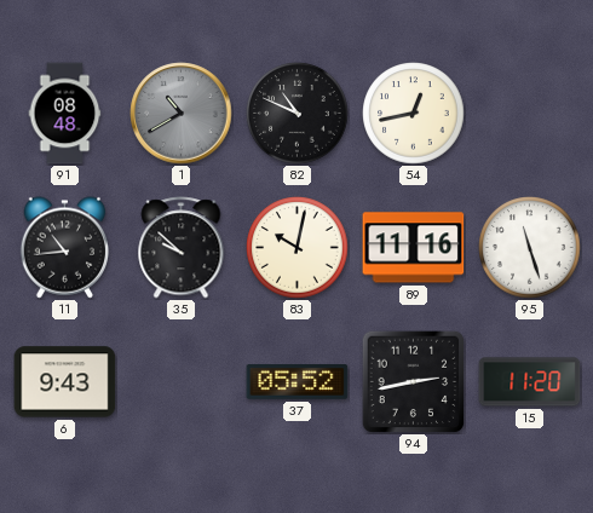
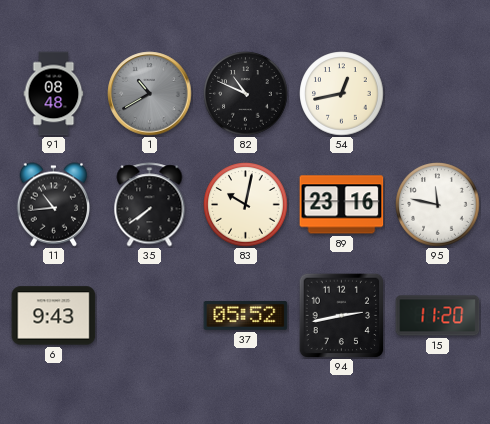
35: 9:52 -> 7:39
89: 11:16 -> 23:16
95: 11:27 -> 11:47
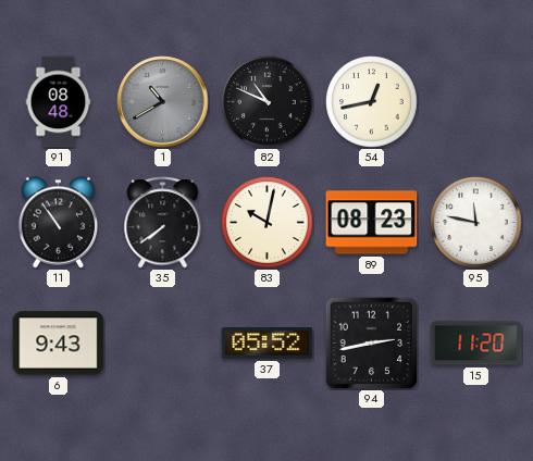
11: 10:44 -> 10:54
89: 23:16 -> 08:23
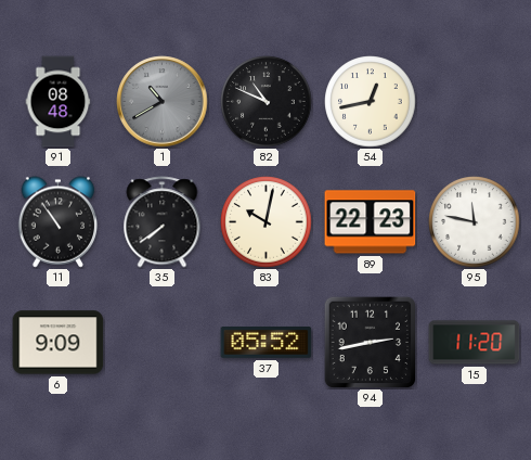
89: 08:23 -> 22:23
6: 9:43 -> 9:09
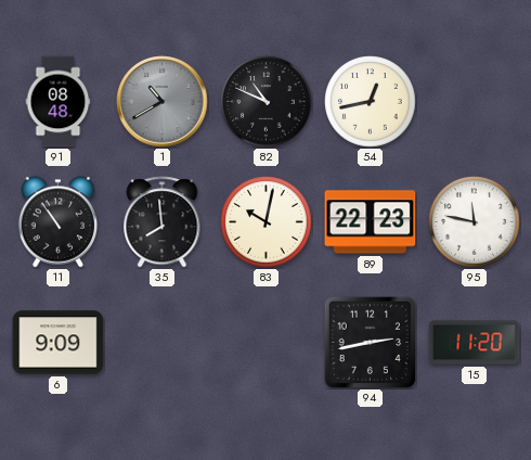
35: 7:39 -> 7:59
37: 05:52 -> none
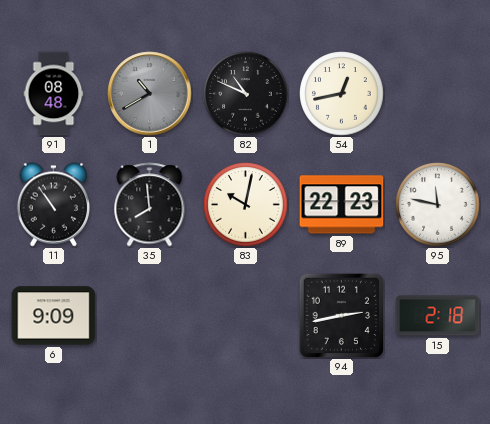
15: 11:20 -> 2:18
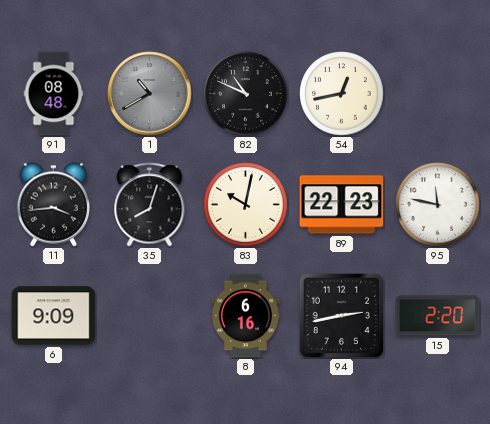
11: 10:54 -> 3:44
35: 7:59 -> 8:03
8: none -> 6:16
15: 2:18 -> 2:20
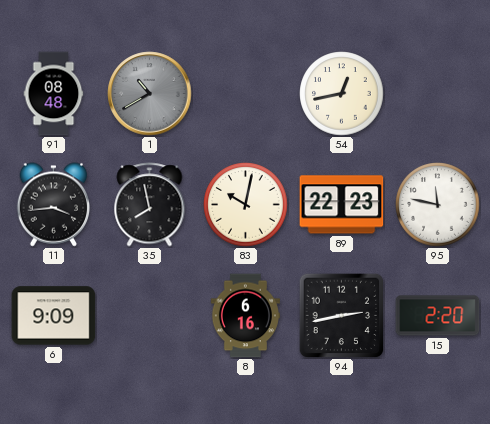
82: 10:49 -> none
35: 8:03 -> 7:58
